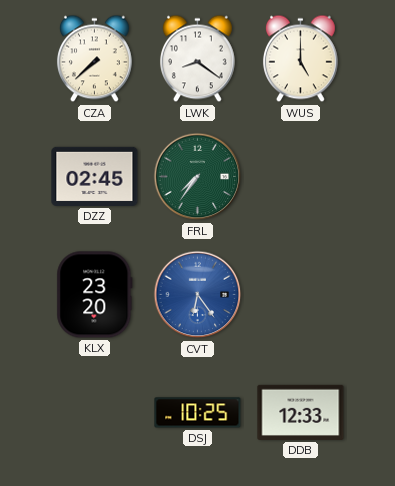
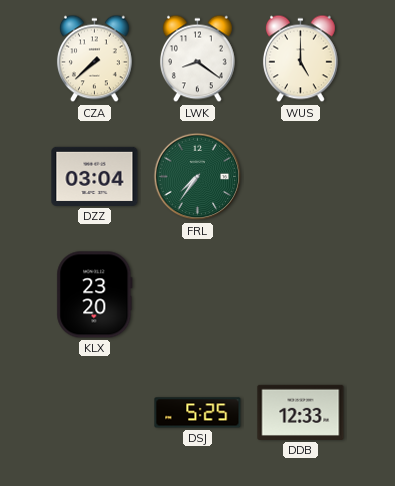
DZZ: 02:45 -> 03:04
CVT: 6:24 -> none
DSJ: 10:25 -> 5:25
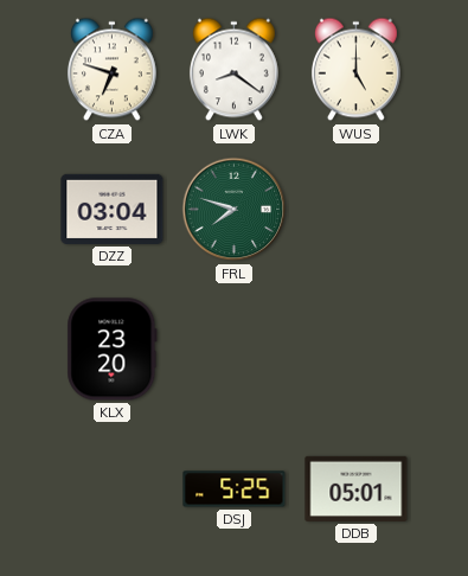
CZA: 7:38 -> 6:48
FRL: 7:36 -> 7:48
DDB: 12:33 -> 05:01
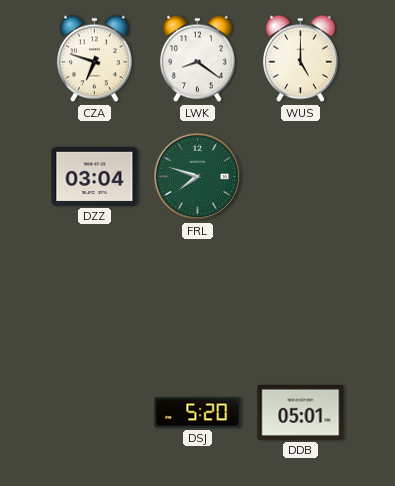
KLX: 23:20 -> none
DSJ: 5:25 -> 5:20
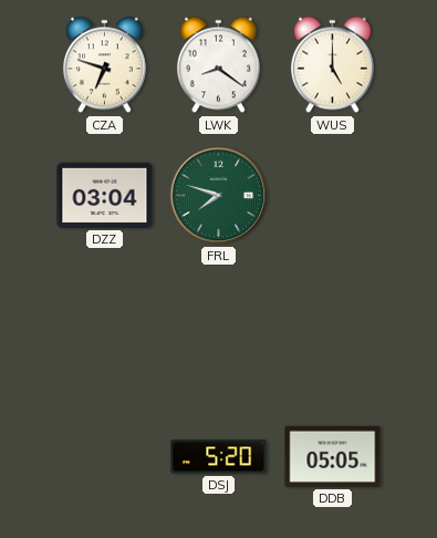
DDB: 05:01 -> 05:05
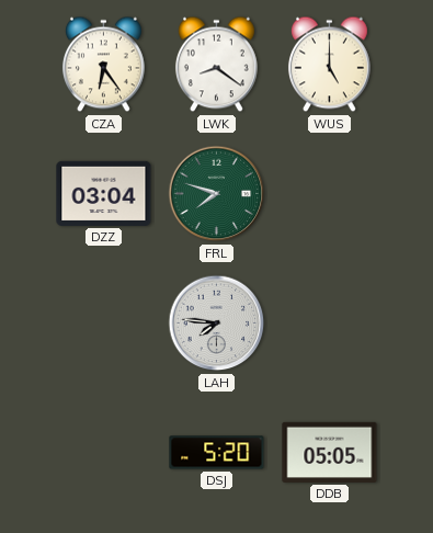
CZA: 6:48 -> 6:24
LAH: none -> 7:46
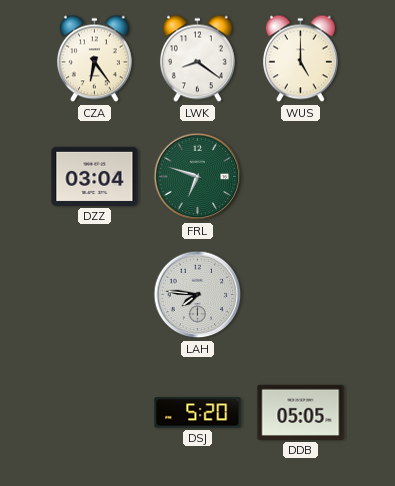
FRL: 7:48 -> 6:48
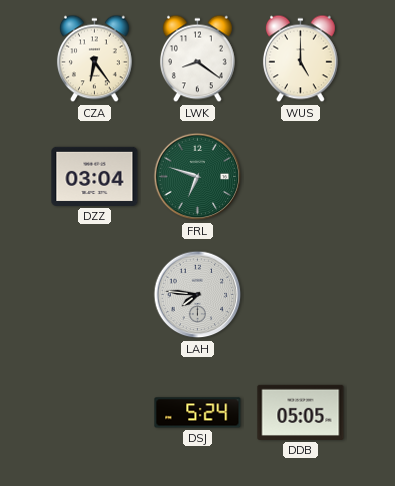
DSJ: 5:20 -> 5:24
